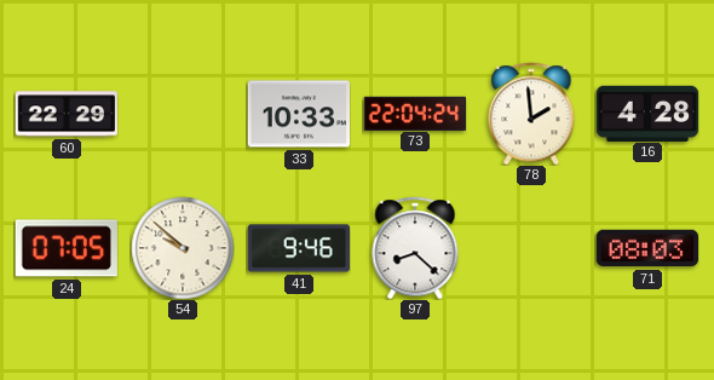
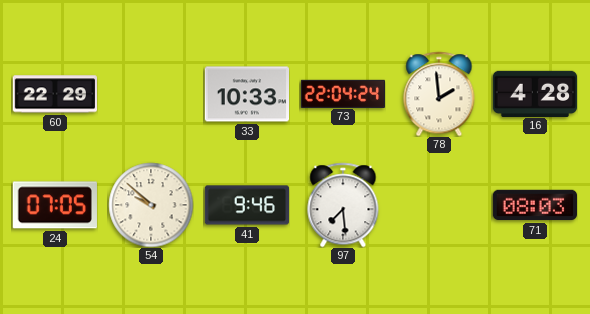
97: 8:22 -> 7:29
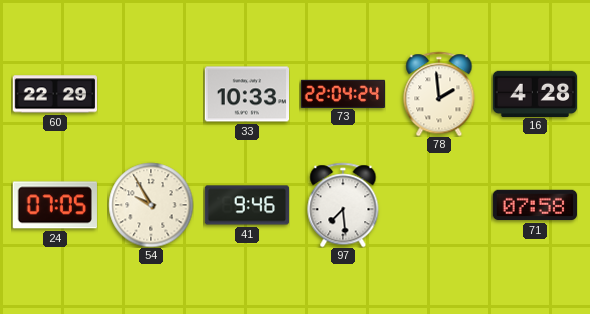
54: 9:52 -> 9:55
71: 08:03 -> 07:58
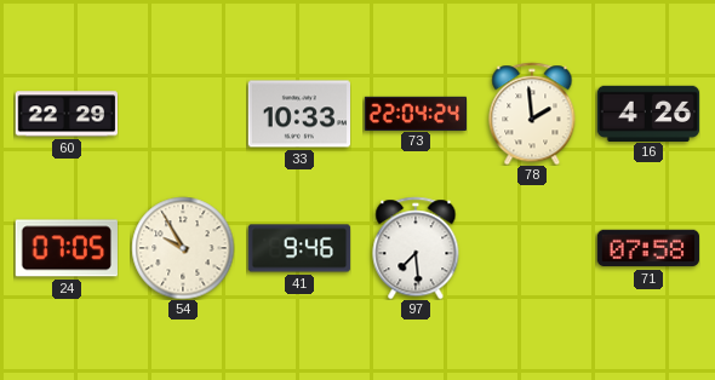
16: 4:28 -> 4:26
